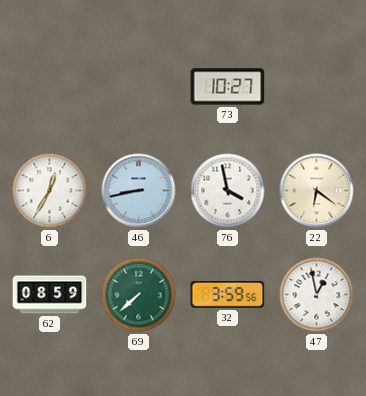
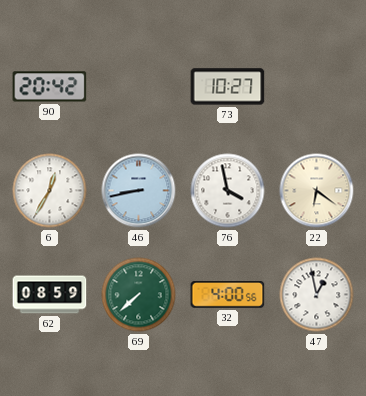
90: none -> 20:42
32: 3:59 -> 4:00
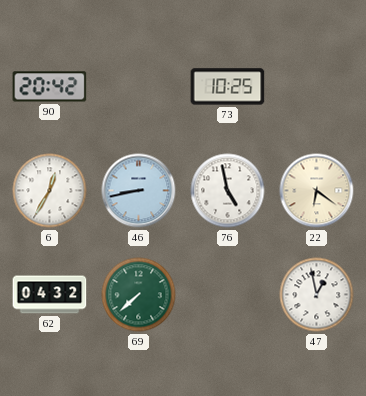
73: 10:27 -> 10:25
76: 3:58 -> 4:58
62: 08:59 -> 04:32
32: 4:00 -> none
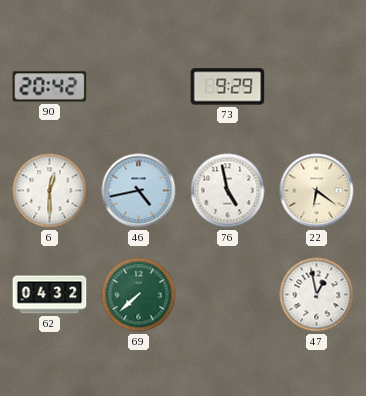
73: 10:25 -> 9:29
6: 12:35 -> 12:30
46: 8:43 -> 4:43
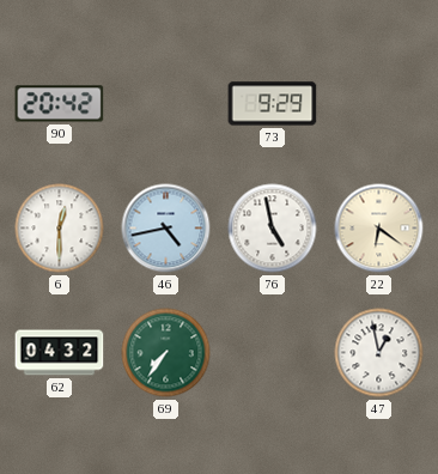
69: 7:38 -> 7:36
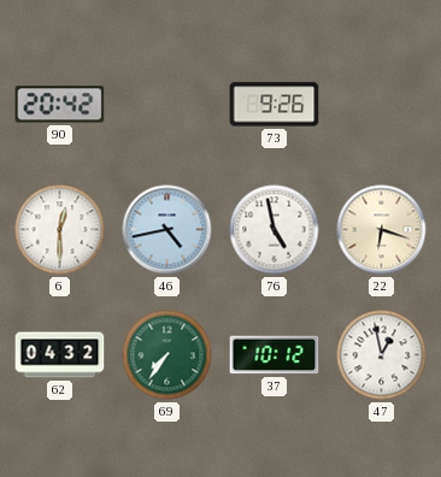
73: 9:29 -> 9:26
22: 6:21 -> 6:18
37: none -> 10:12
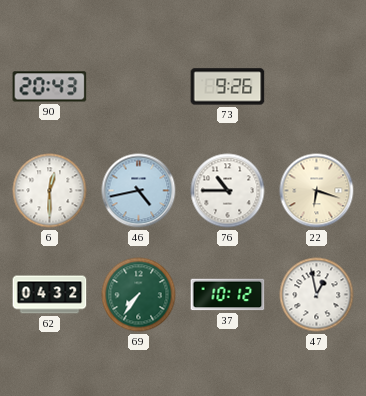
90: 20:42 -> 20:43
76: 4:58 -> 10:45
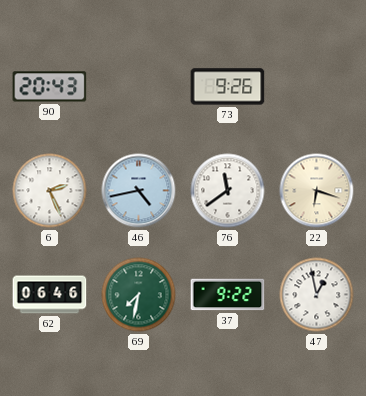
6: 12:30 -> 2:26
76: 10:45 -> 11:39
62: 04:32 -> 06:46
69: 7:36 -> 7:32
37: 10:12 -> 9:22
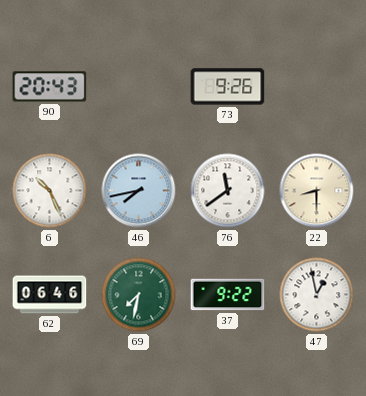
6: 2:26 -> 10:26
46: 4:43 -> 7:43
22: 6:18 -> 8:30
